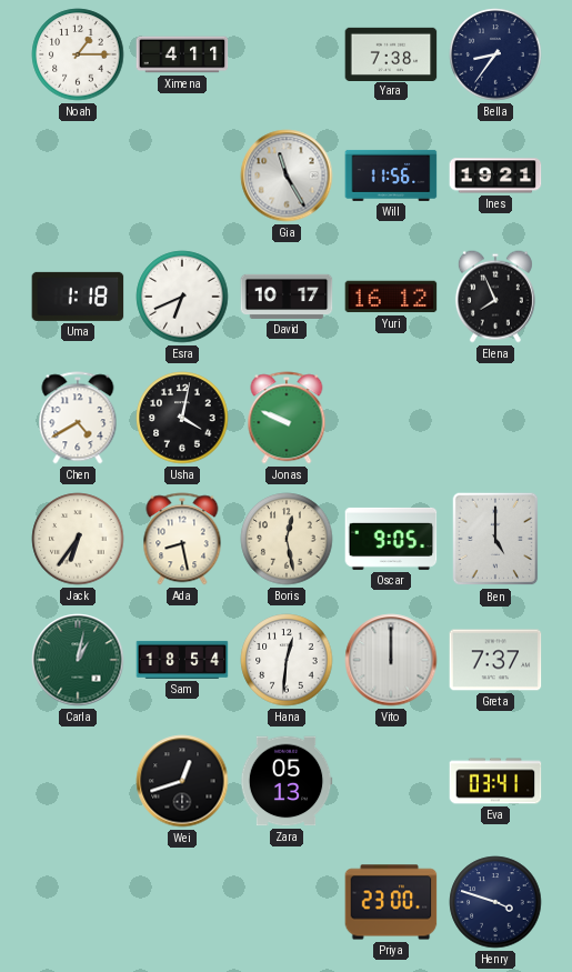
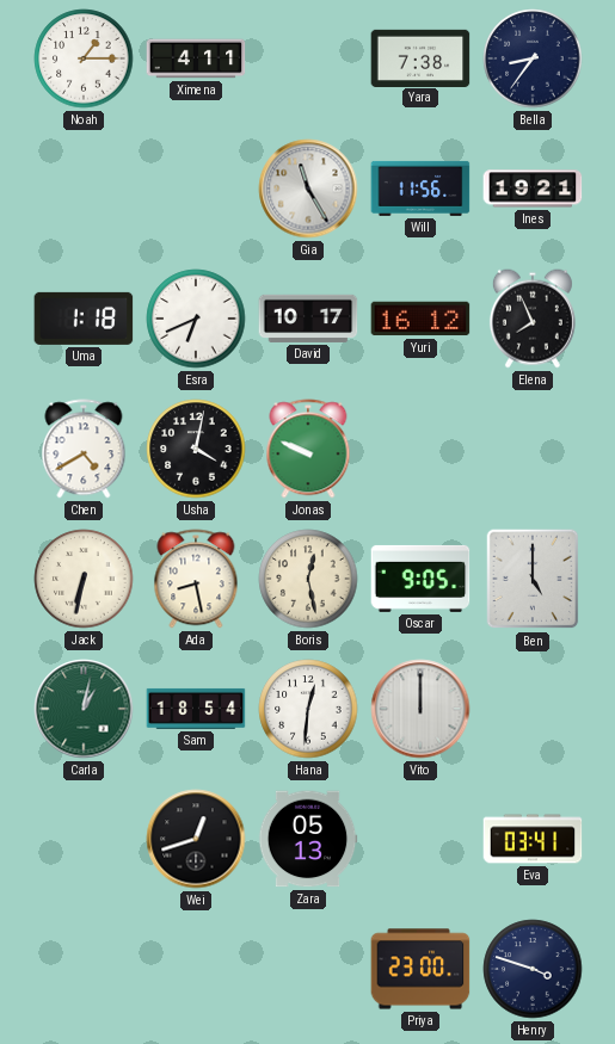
Jack: 6:36 -> 6:32
Greta: 7:37 -> none
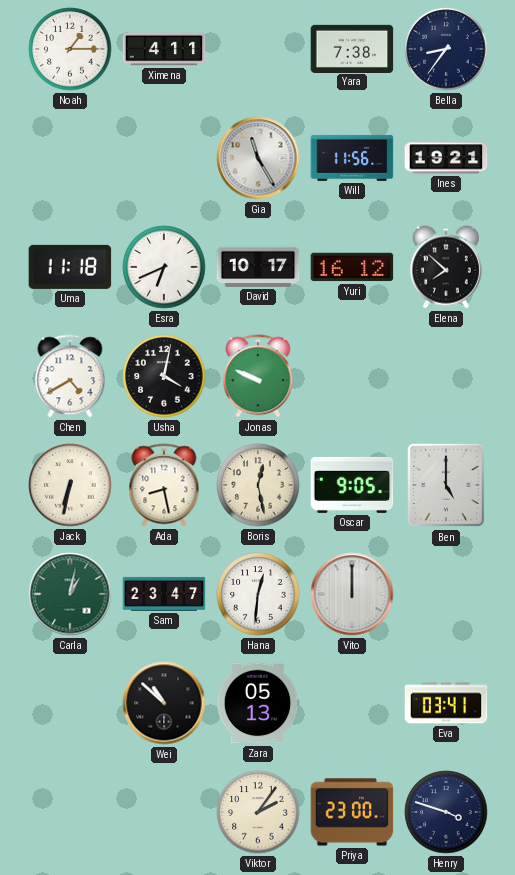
Uma: 1:18 -> 11:18
Elena: 7:56 -> 7:52
Sam: 18:54 -> 23:47
Wei: 12:42 -> 10:52
Viktor: none -> 2:06
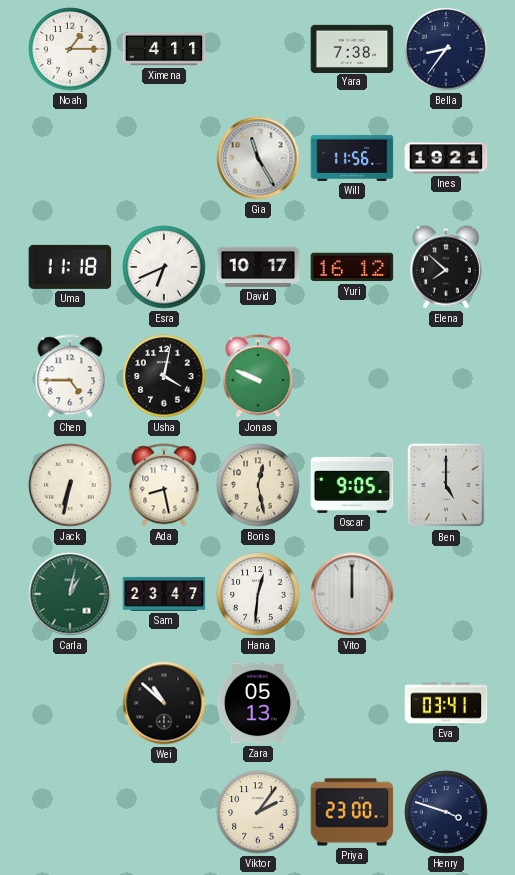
Chen: 4:40 -> 4:45
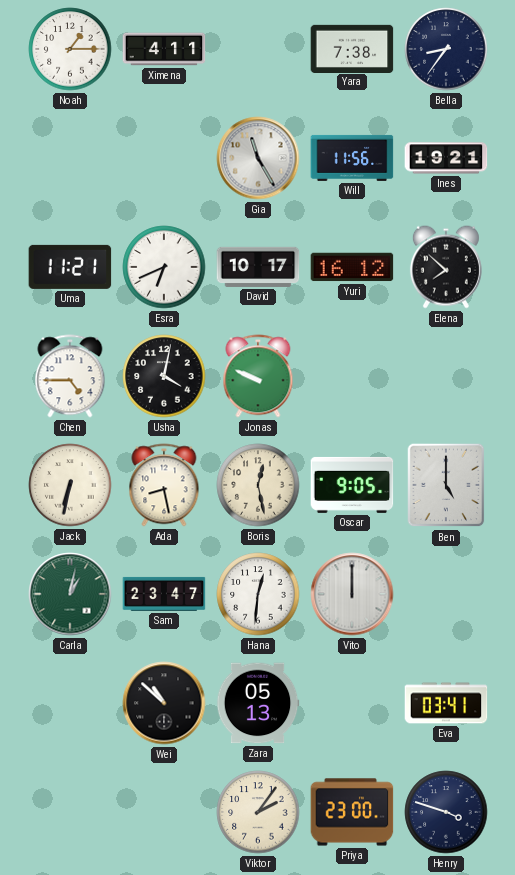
Uma: 11:18 -> 11:21
